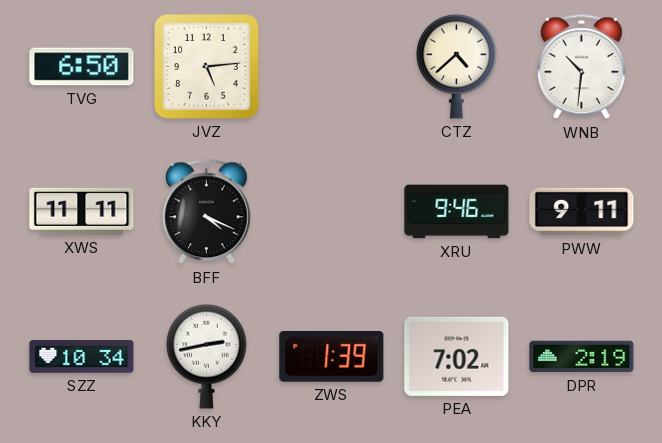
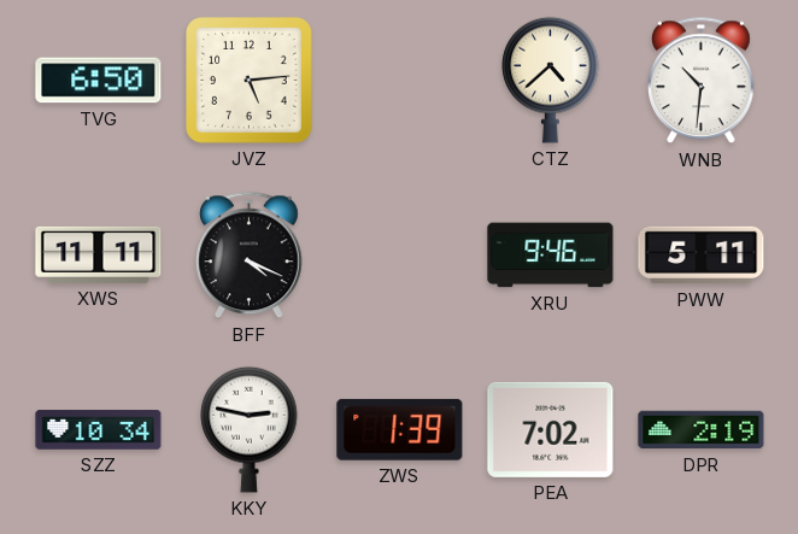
PWW: 9:11 -> 5:11
KKY: 2:43 -> 2:47
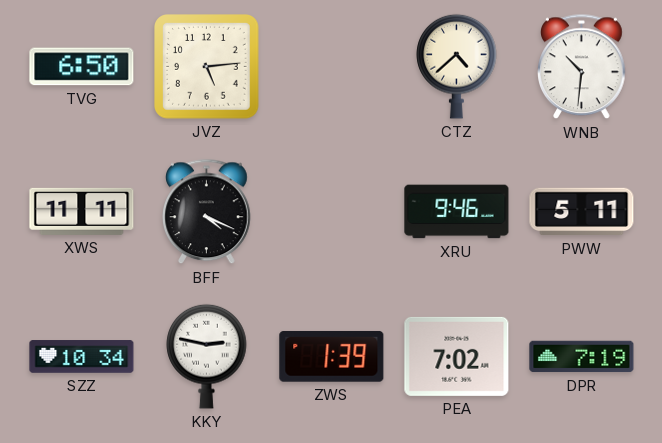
DPR: 2:19 -> 7:19
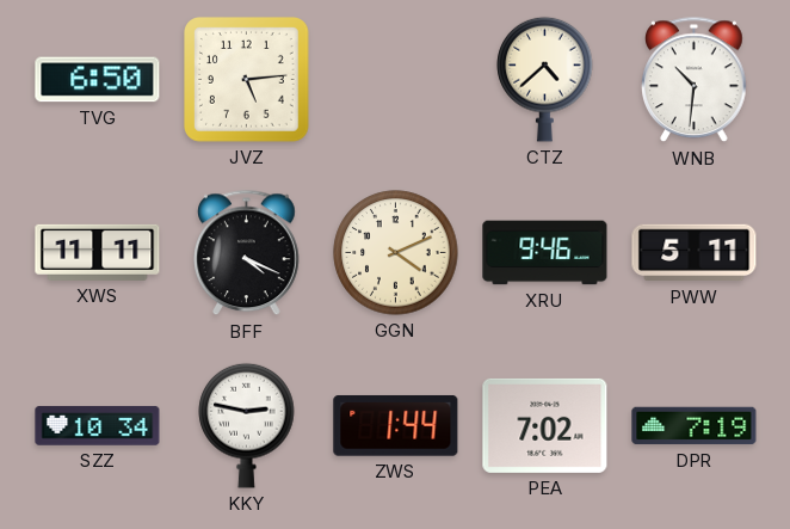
GGN: none -> 4:11
ZWS: 1:39 -> 1:44
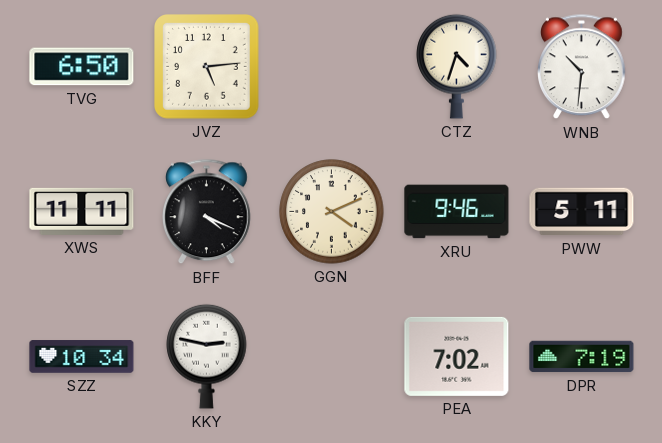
CTZ: 4:38 -> 4:33
ZWS: 1:44 -> none
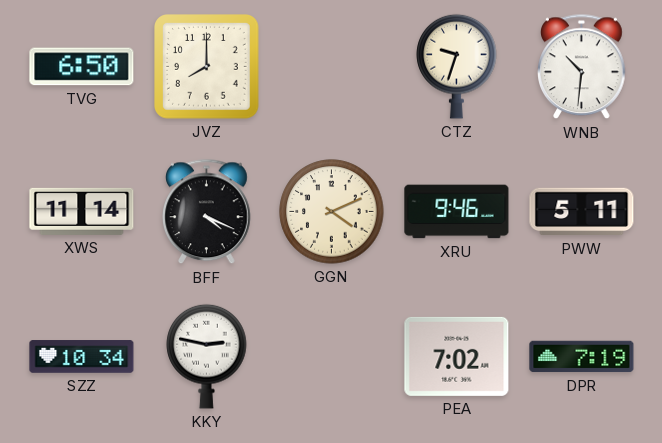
JVZ: 5:14 -> 8:00
CTZ: 4:33 -> 9:33
XWS: 11:11 -> 11:14
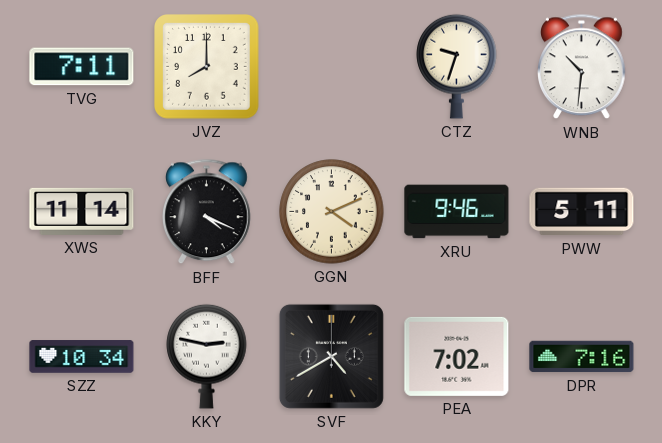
TVG: 6:50 -> 7:11
SVF: none -> 4:40
DPR: 7:19 -> 7:16
